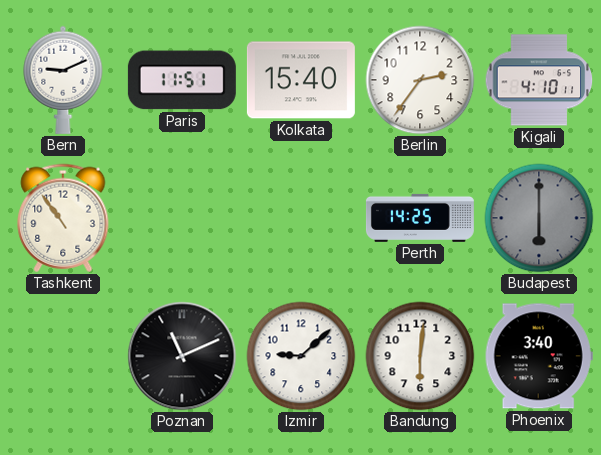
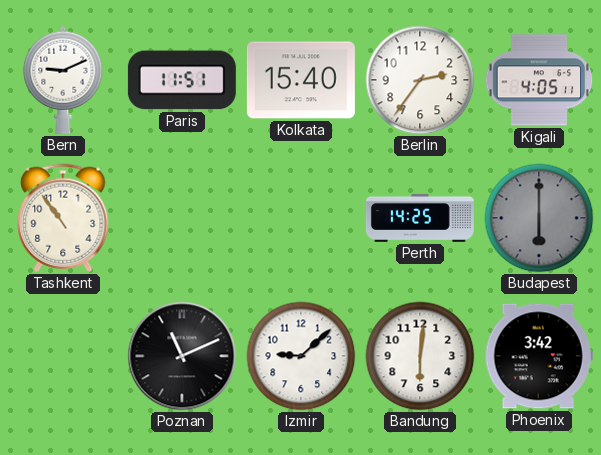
Kigali: 4:10 -> 4:05
Phoenix: 3:40 -> 3:42
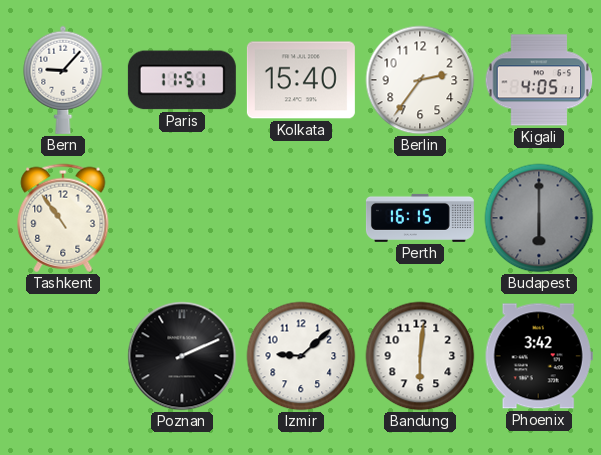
Bern: 9:11 -> 9:07
Perth: 14:25 -> 16:15
Poznan: 11:11 -> 2:11
